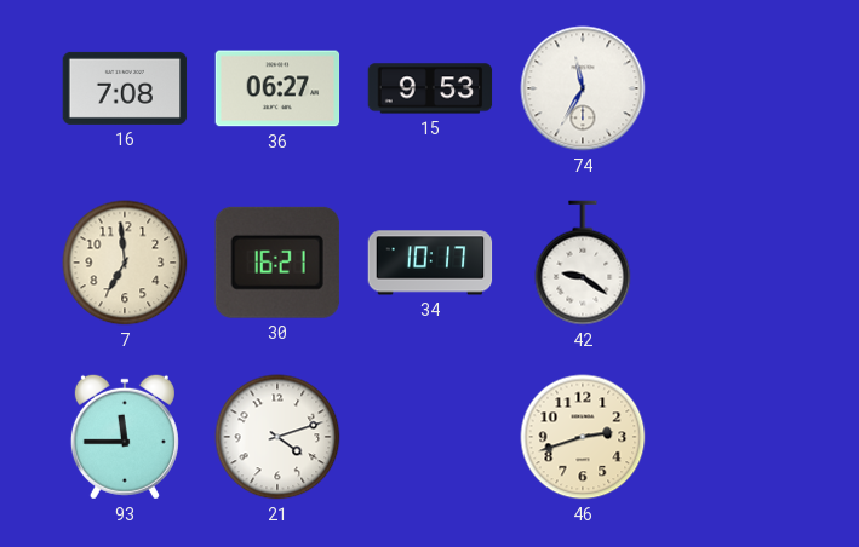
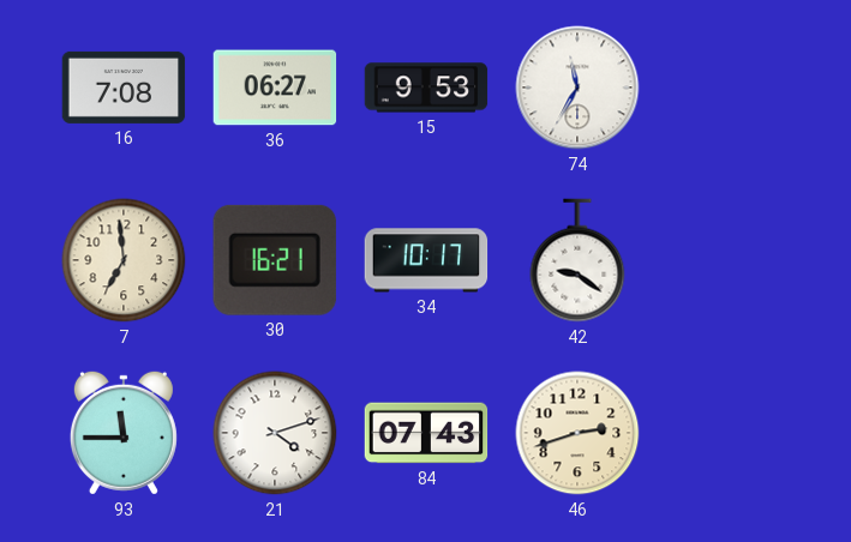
84: none -> 07:43
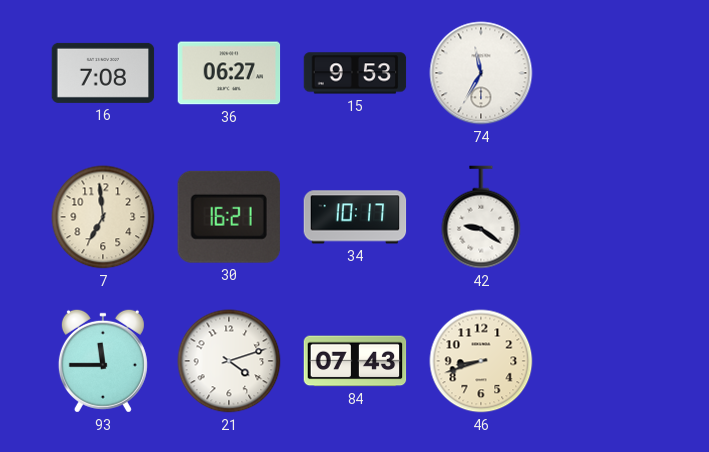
46: 2:42 -> 8:42
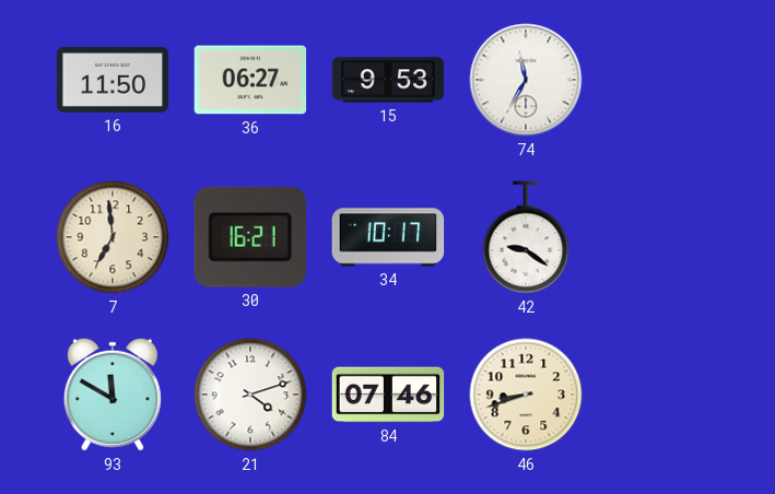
16: 7:08 -> 11:50
93: 11:45 -> 11:50
84: 07:43 -> 07:46
